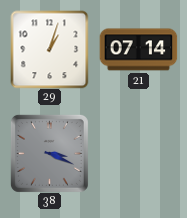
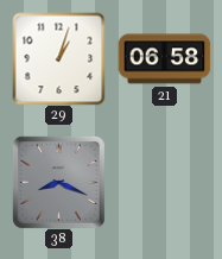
21: 07:14 -> 06:58
38: 3:19 -> 8:19
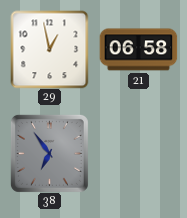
29: 1:03 -> 12:58
38: 8:19 -> 6:54
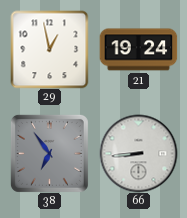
21: 06:58 -> 19:24
66: none -> 8:44
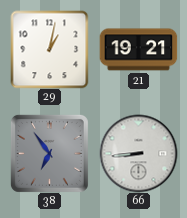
29: 12:58 -> 1:02
21: 19:24 -> 19:21
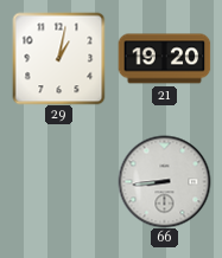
21: 19:21 -> 19:20
38: 6:54 -> none
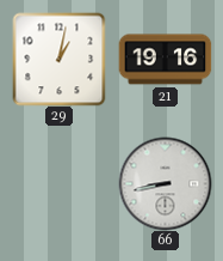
21: 19:20 -> 19:16
66: 8:44 -> 8:43
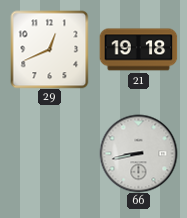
29: 1:02 -> 12:41
21: 19:16 -> 19:18
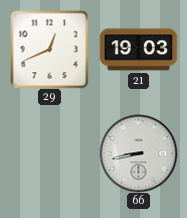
21: 19:18 -> 19:03
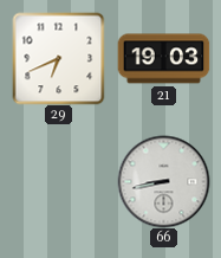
29: 12:41 -> 6:41
